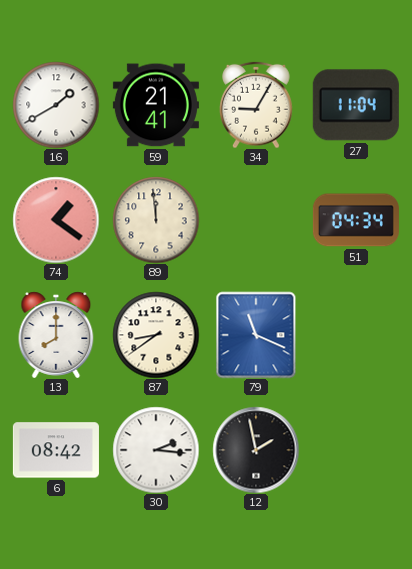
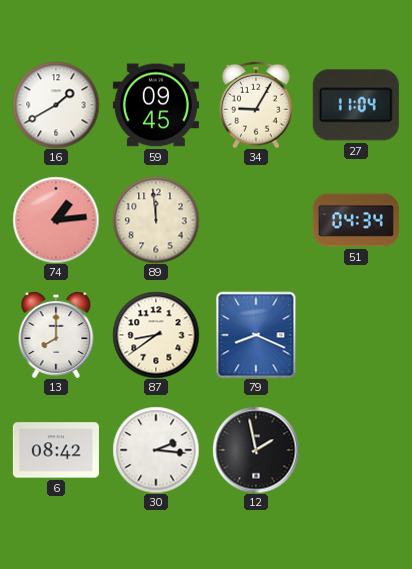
59: 21:41 -> 09:45
74: 1:21 -> 1:14
79: 11:19 -> 8:19
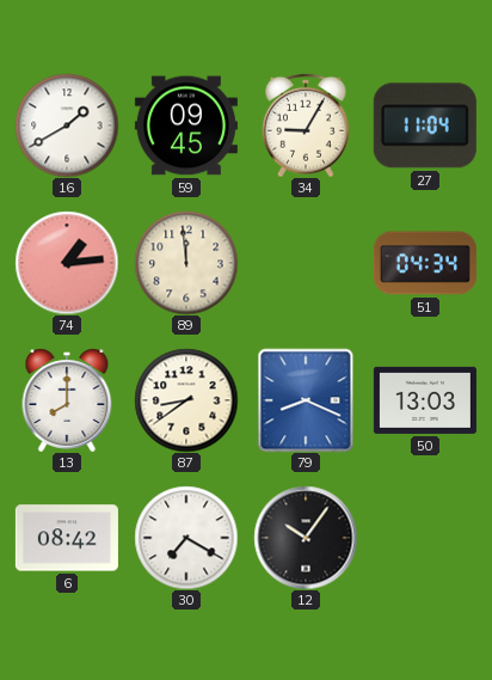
50: none -> 13:03
30: 2:16 -> 7:20
12: 1:58 -> 10:06
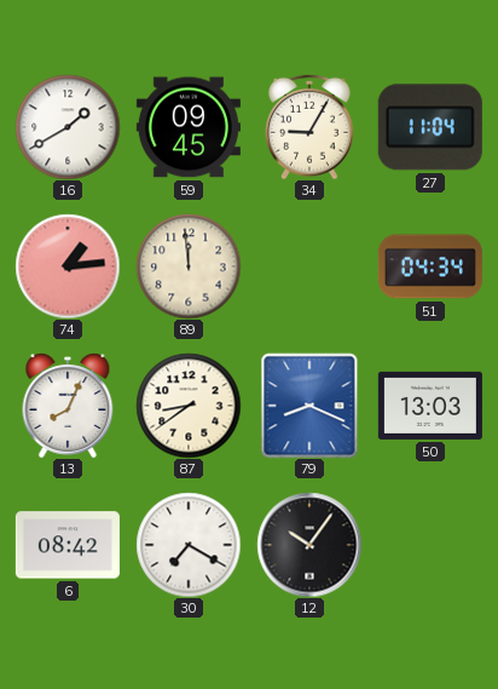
13: 8:00 -> 8:04
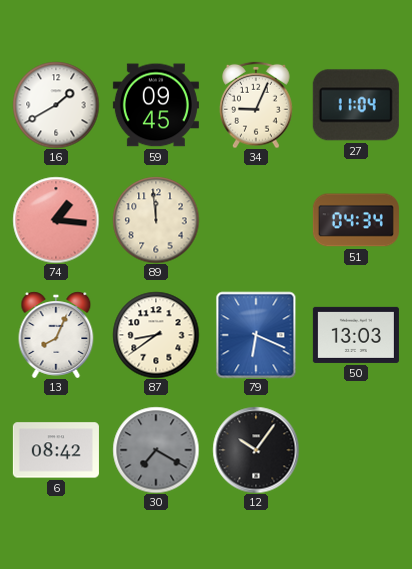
34: 9:05 -> 9:04
74: 1:14 -> 1:16
79: 8:19 -> 6:19
30 dial: white -> grey
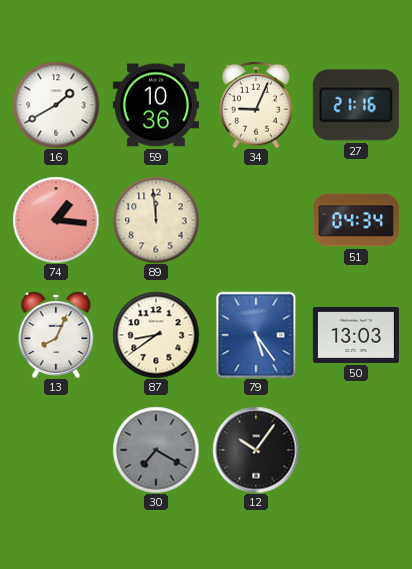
59: 09:45 -> 10:36
27: 11:04 -> 21:16
79: 6:19 -> 5:24
6: 08:42 -> none
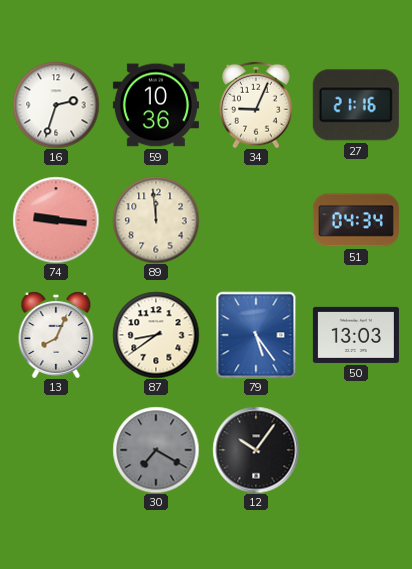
16: 1:40 -> 2:33
74: 1:16 -> 9:16
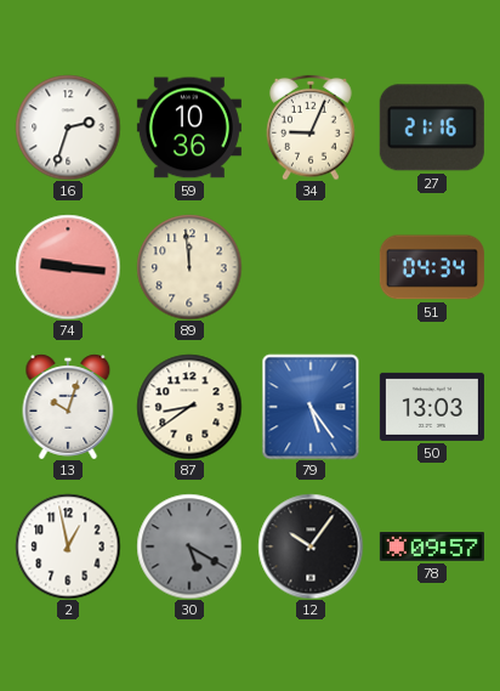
13: 8:04 -> 10:03
2: none -> 12:58
30: 7:20 -> 5:20
78: none -> 09:57
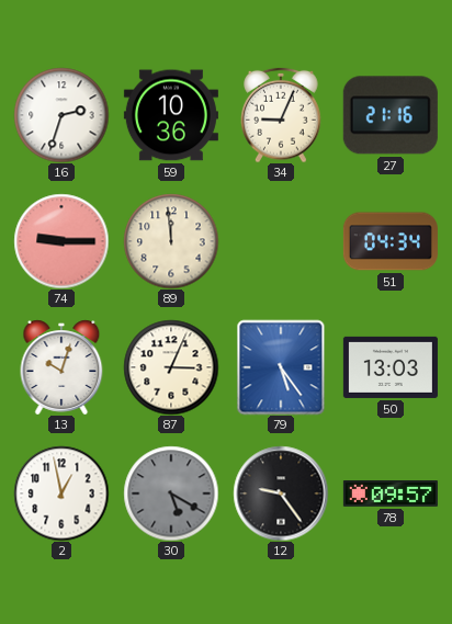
74: 9:16 -> 9:15
87: 8:39 -> 3:04
12: 10:06 -> 9:24
